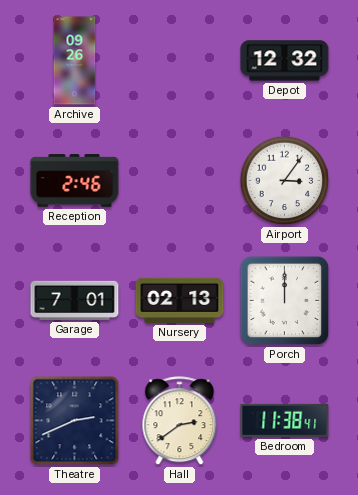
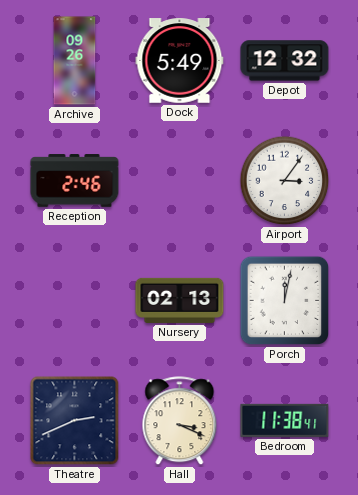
Dock: none -> 5:49
Garage: 7:01 -> none
Porch: 12:00 -> 12:02
Hall: 2:39 -> 3:19
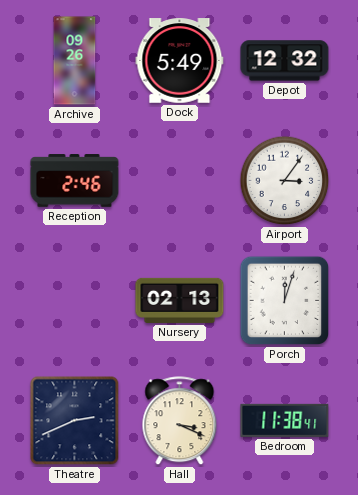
Porch: 12:02 -> 12:03
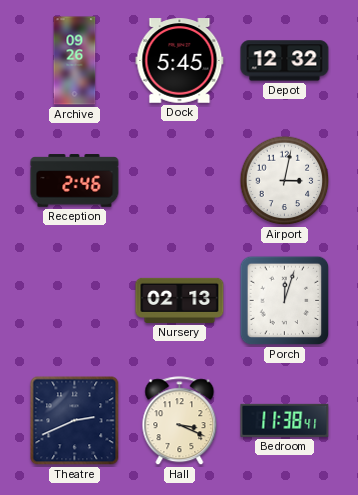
Dock: 5:49 -> 5:45
Airport: 3:06 -> 3:02
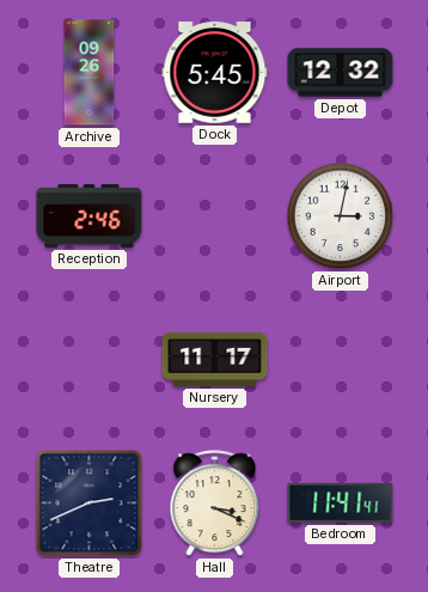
Nursery: 02:13 -> 11:17
Porch: 12:03 -> none
Bedroom: 11:38 -> 11:41
